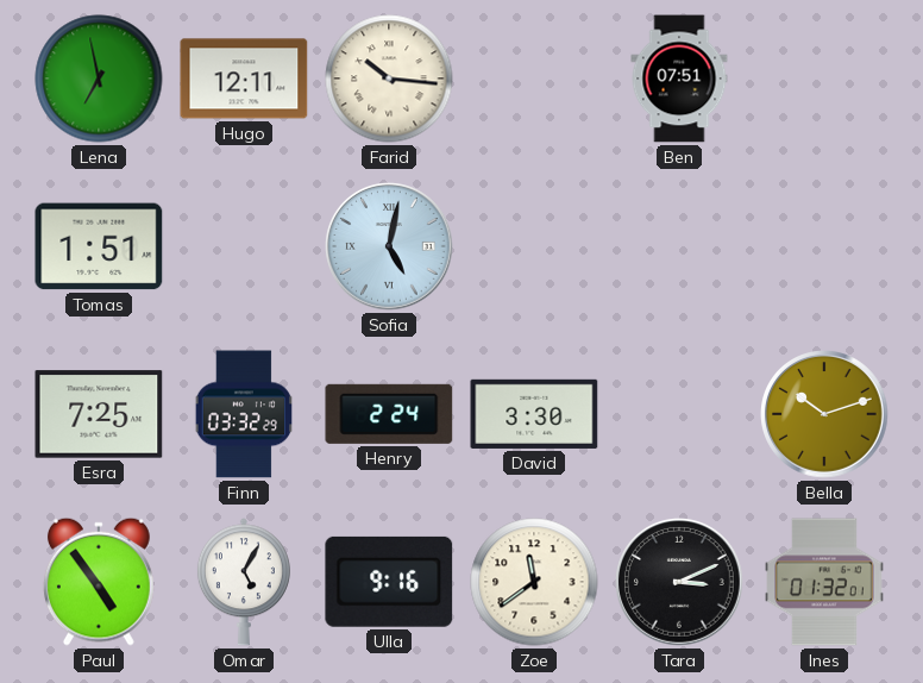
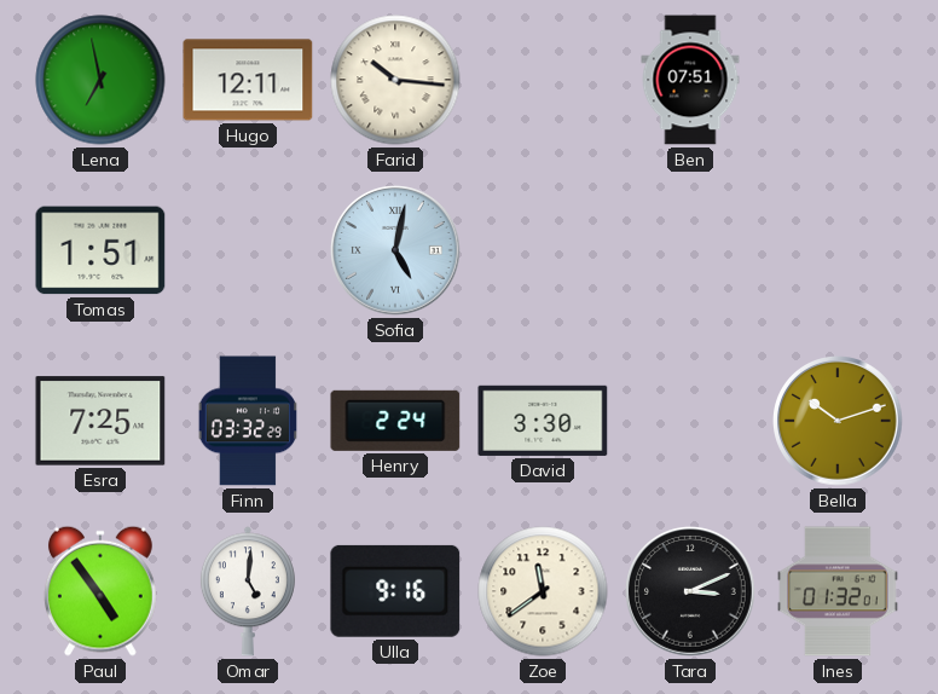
Omar: 5:05 -> 5:01
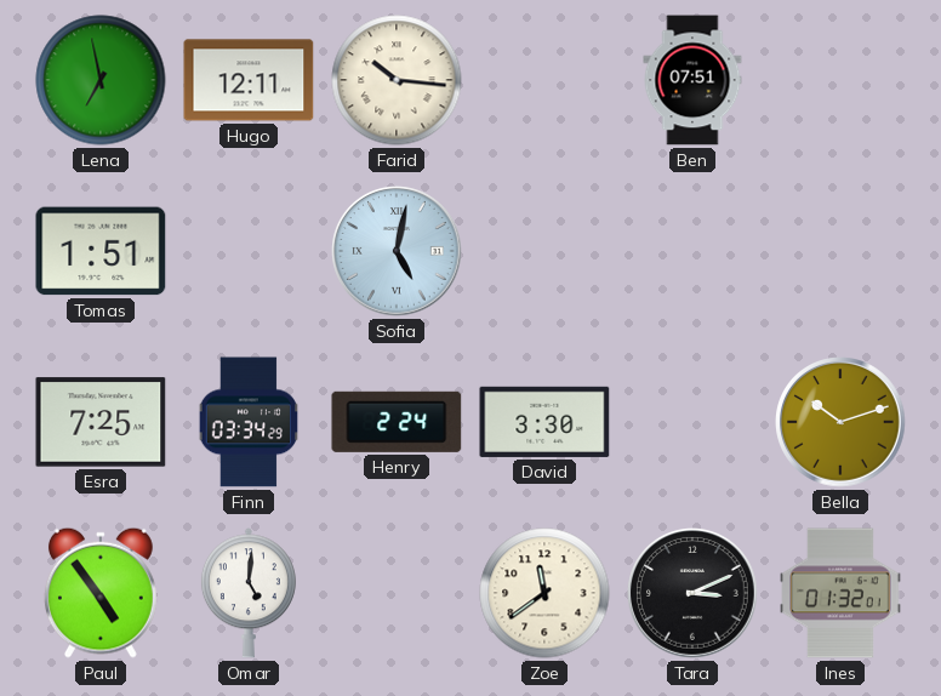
Finn: 03:32 -> 03:34
Ulla: 9:16 -> none
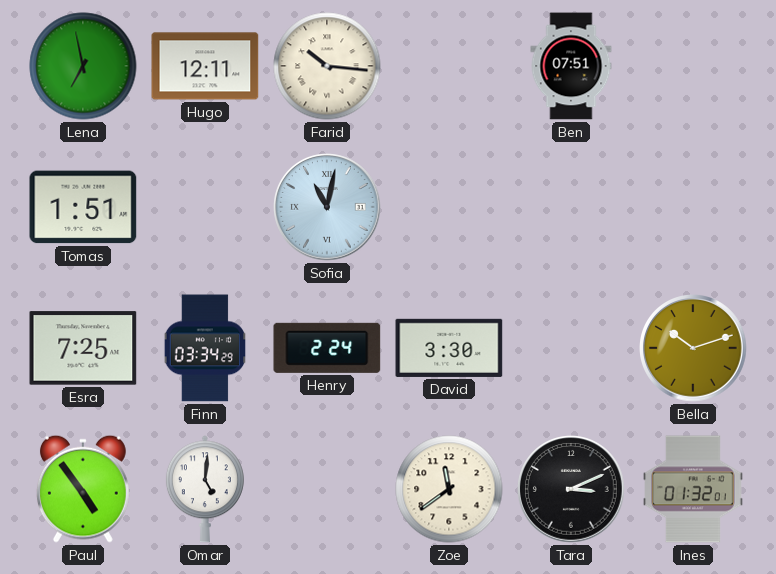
Sofia: 5:02 -> 11:02
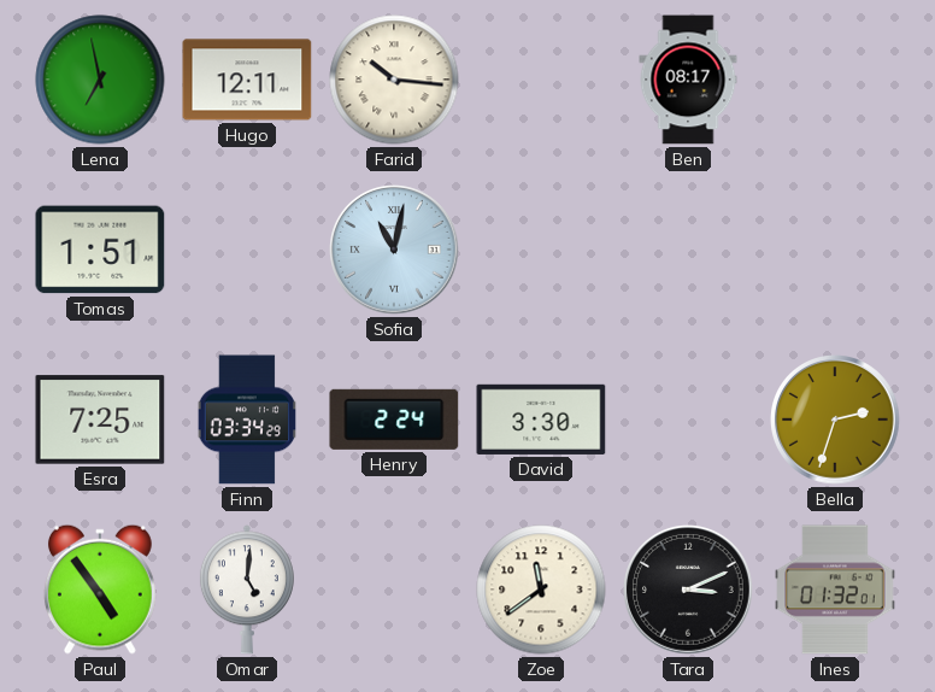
Ben: 07:51 -> 08:17
Bella: 10:12 -> 2:33
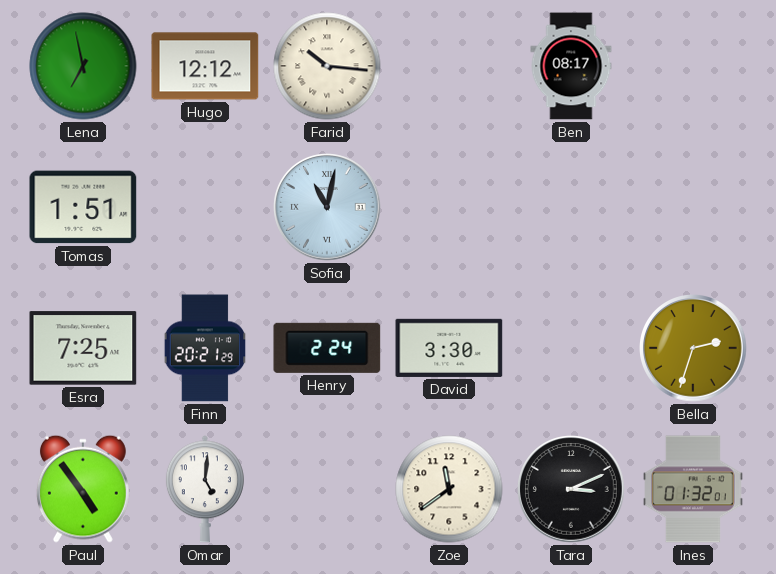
Hugo: 12:11 -> 12:12
Finn: 03:34 -> 20:21
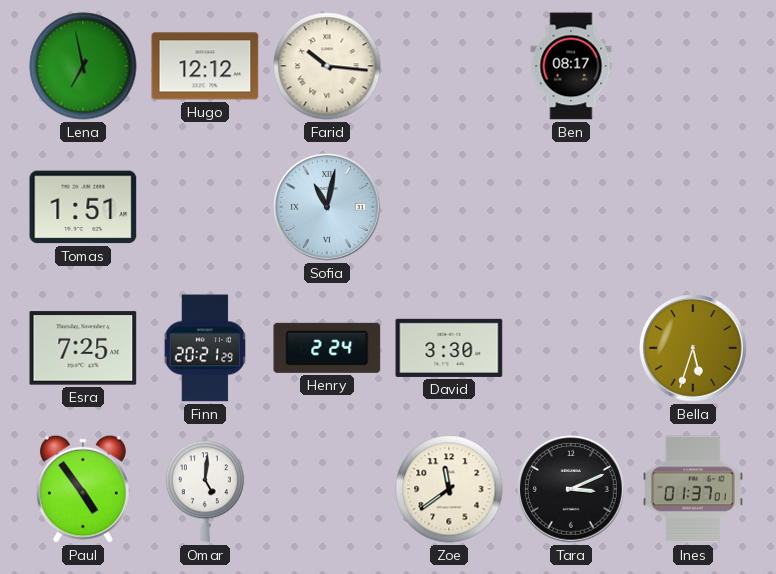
Bella: 2:33 -> 5:33
Ines: 01:32 -> 01:37
